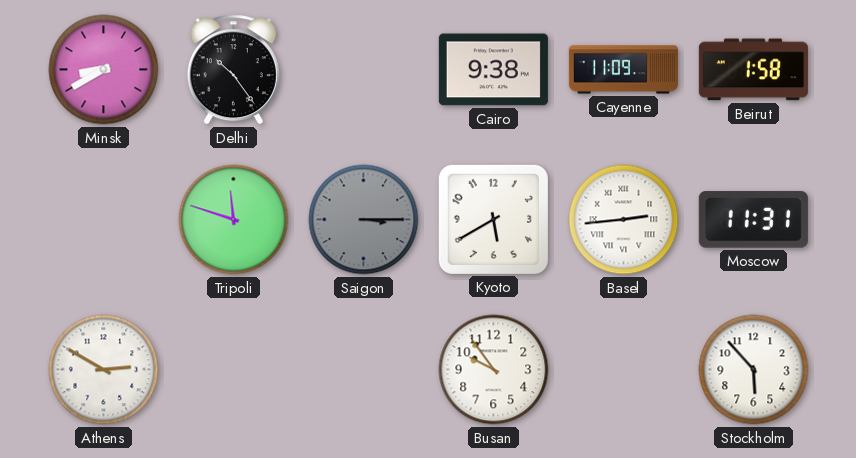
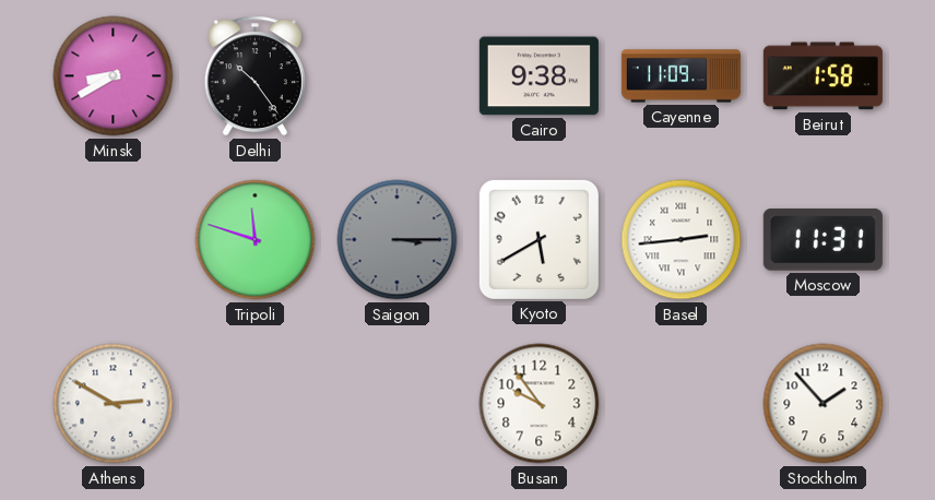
Stockholm: 5:53 -> 1:53
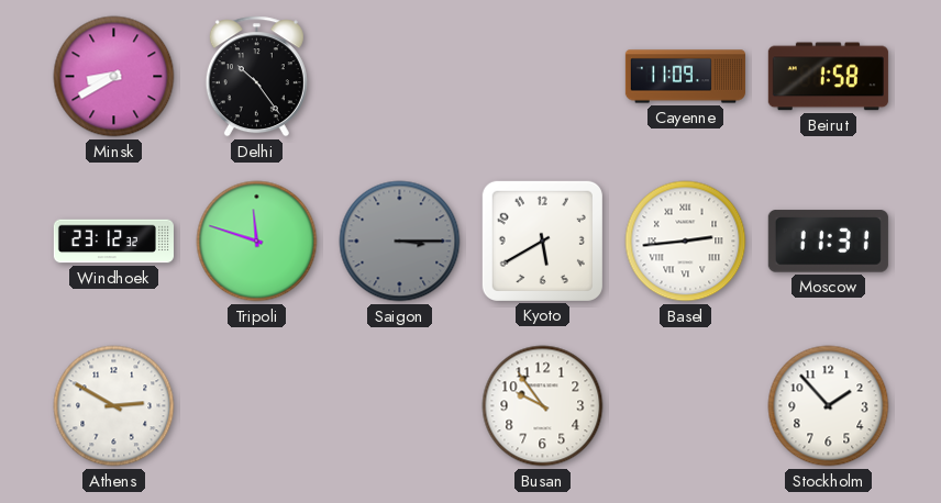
Cairo: 9:38 -> none
Windhoek: none -> 23:12
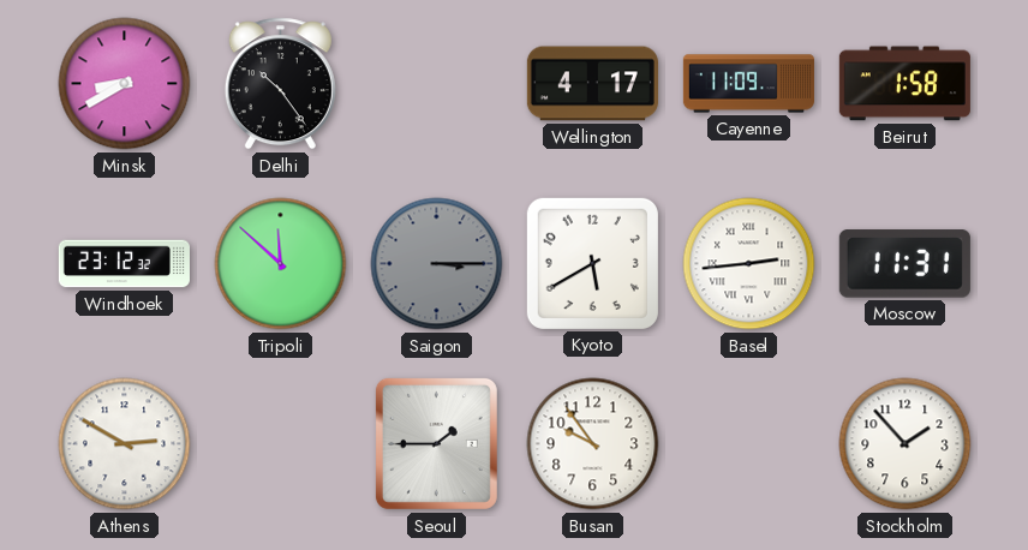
Wellington: none -> 4:17
Tripoli: 11:48 -> 11:52
Seoul: none -> 1:45
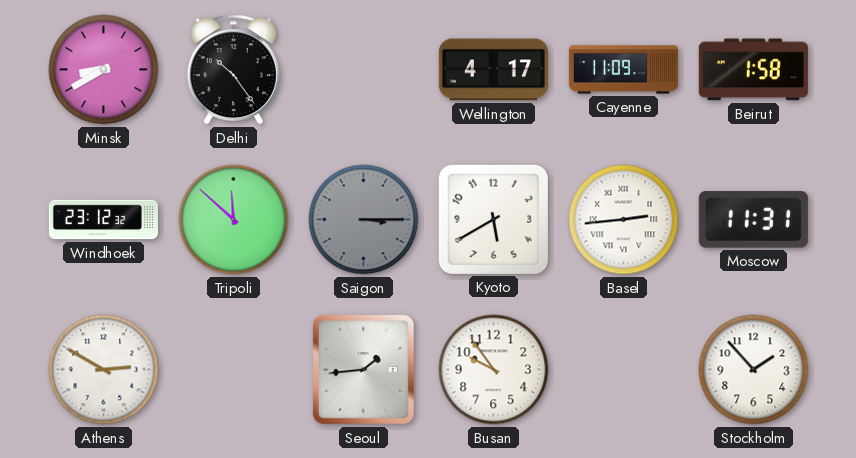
Seoul: 1:45 -> 1:44
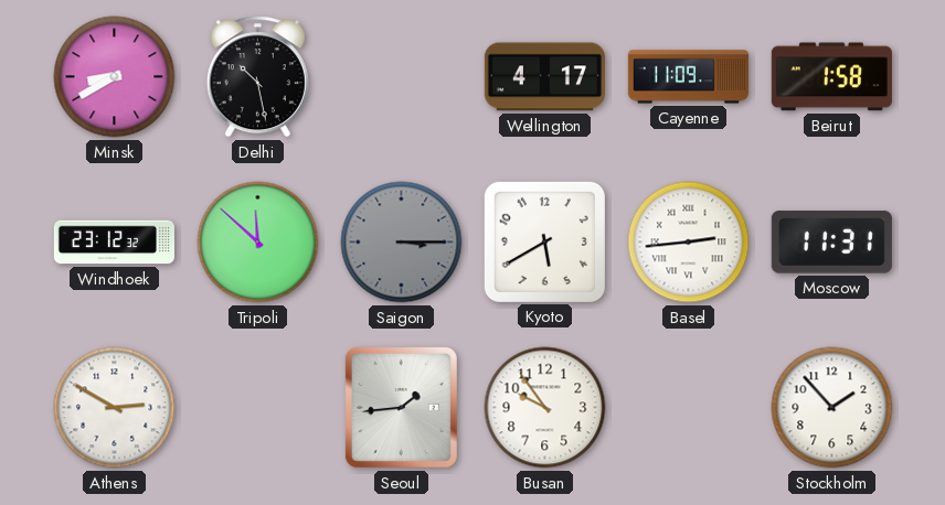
Delhi: 10:24 -> 10:28
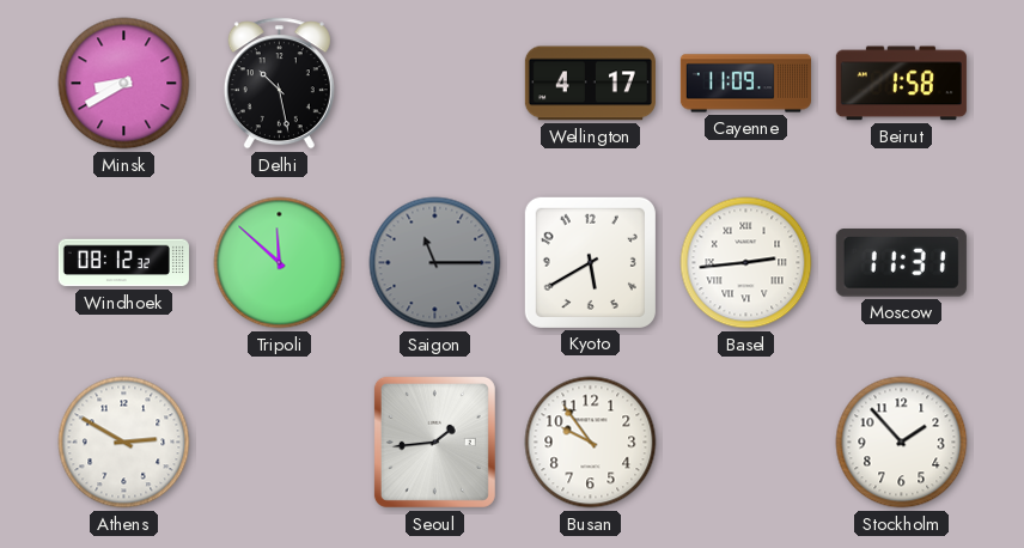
Windhoek: 23:12 -> 08:12
Saigon: 3:15 -> 11:15
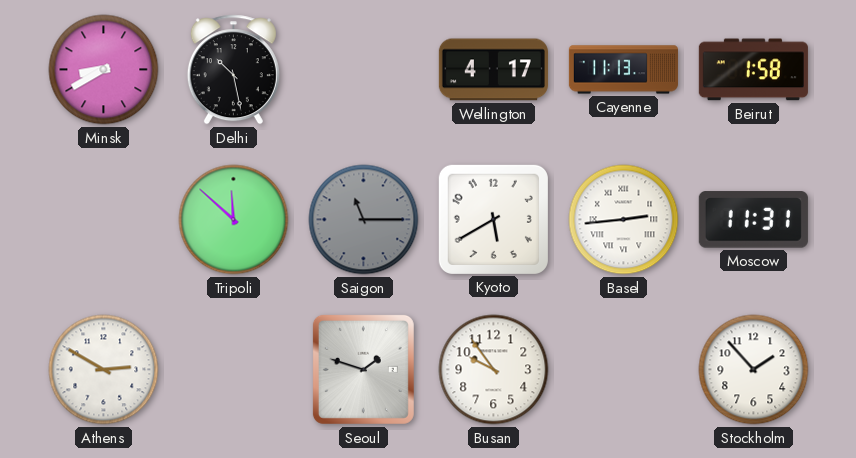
Cayenne: 11:09 -> 11:13
Windhoek: 08:12 -> none
Seoul: 1:44 -> 1:48
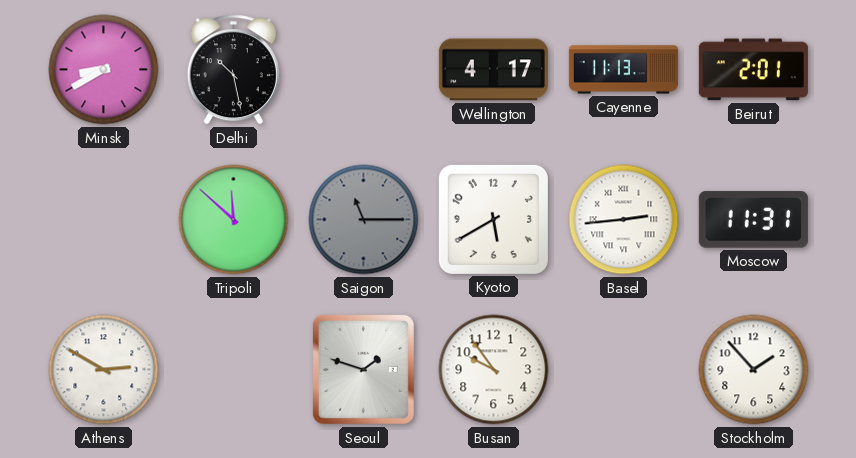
Beirut: 1:58 -> 2:01
